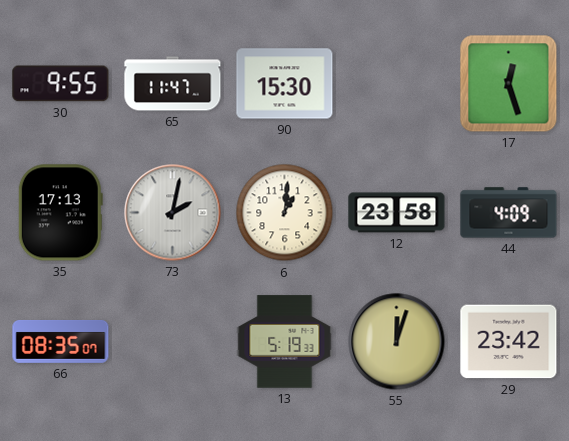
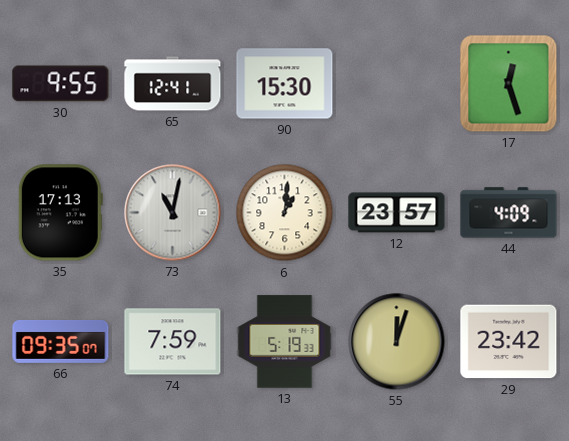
65: 11:47 -> 12:41
73: 2:02 -> 11:02
12: 23:58 -> 23:57
66: 08:35 -> 09:35
74: none -> 7:59
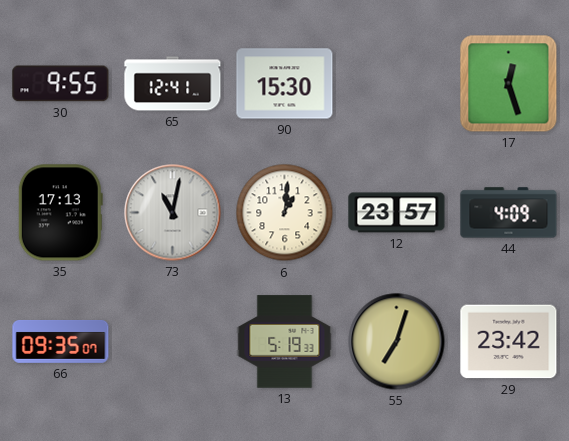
74: 7:59 -> none
55: 12:03 -> 7:03
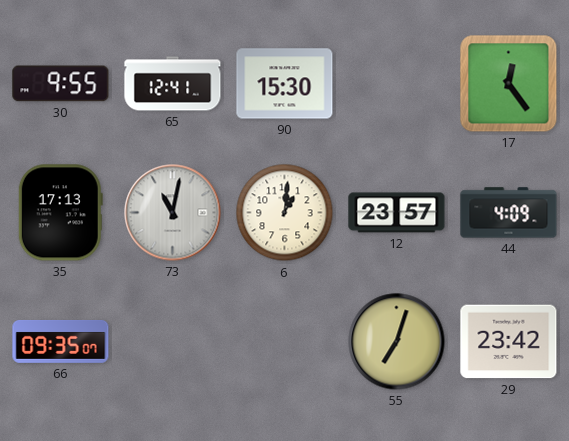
17: 12:27 -> 12:24
13: 5:19 -> none
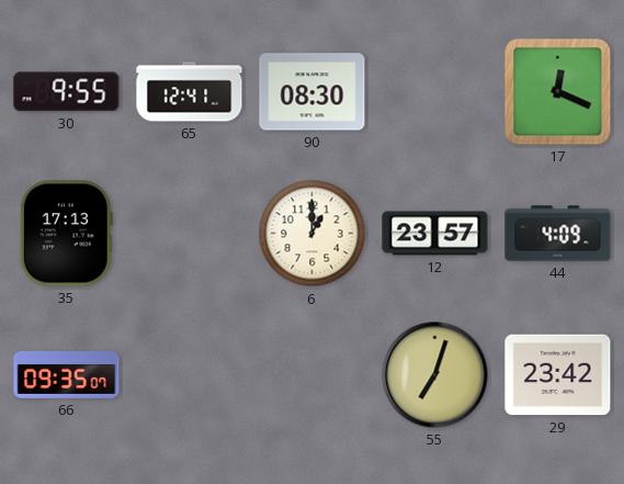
90: 15:30 -> 08:30
17: 12:24 -> 12:19
73: 11:02 -> none
6: 1:01 -> 1:00
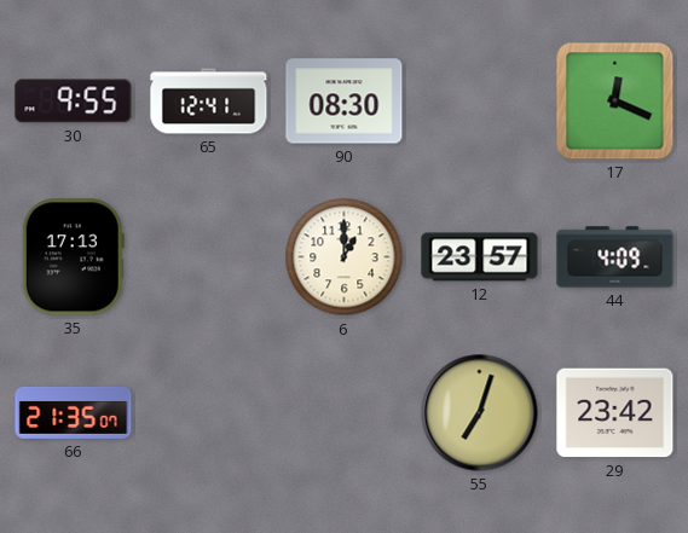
66: 09:35 -> 21:35
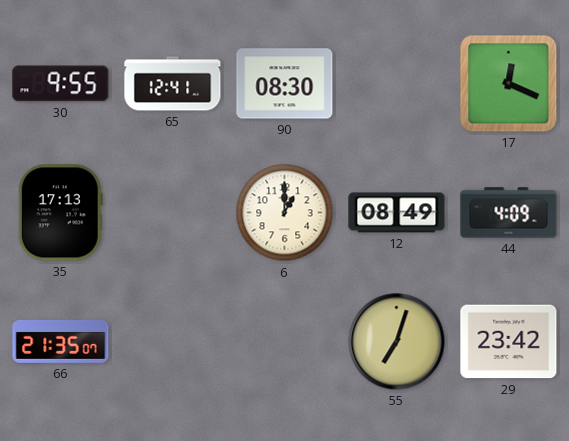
12: 23:57 -> 08:49
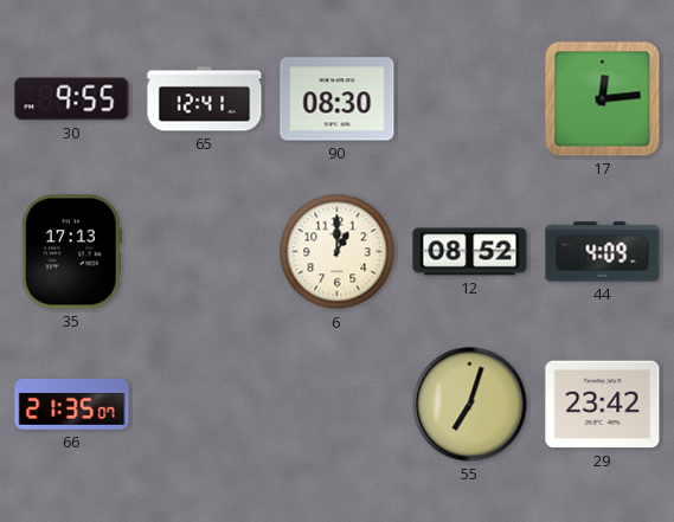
17: 12:19 -> 12:14
12: 08:49 -> 08:52
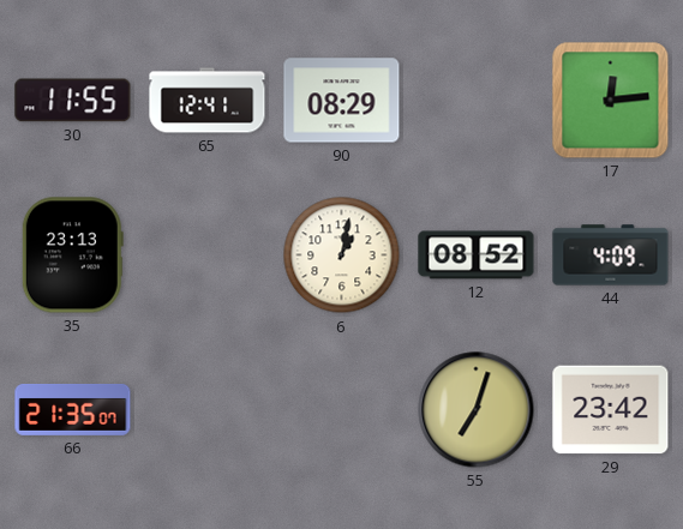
30: 9:55 -> 11:55
90: 08:30 -> 08:29
35: 17:13 -> 23:13
6: 1:00 -> 1:02
